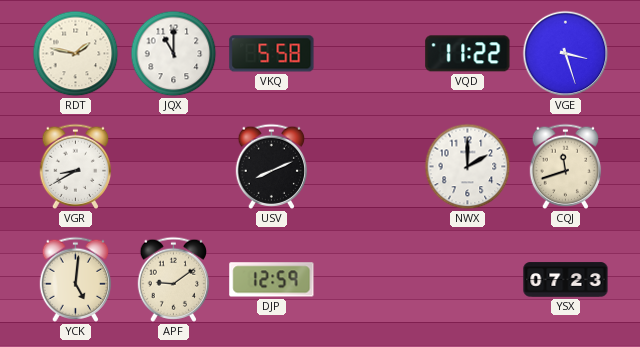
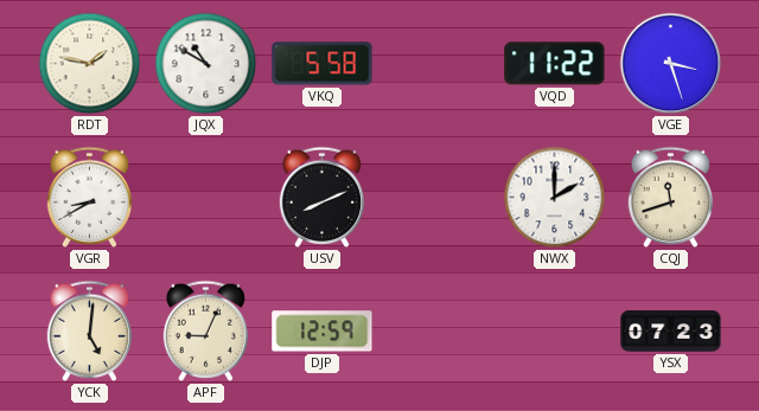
JQX: 11:00 -> 10:50
APF: 9:09 -> 9:04
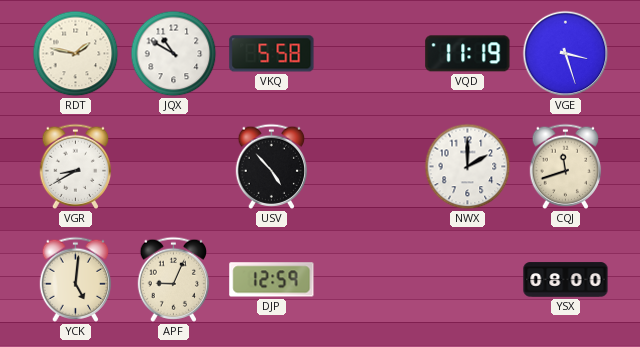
VQD: 11:22 -> 11:19
USV: 8:11 -> 4:53
YSX: 07:23 -> 08:00
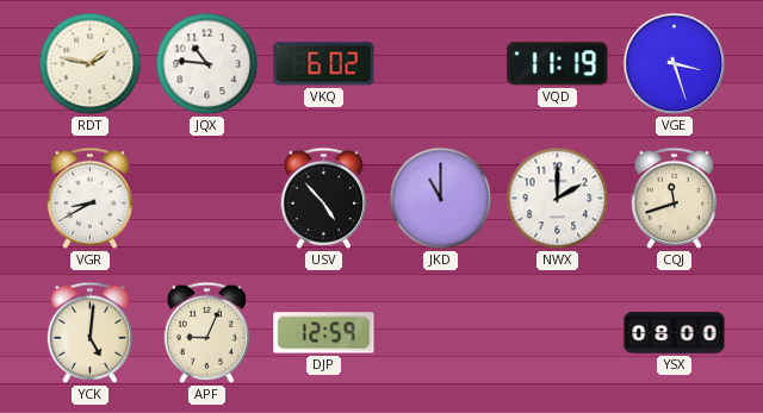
JQX: 10:50 -> 10:46
VKQ: 5:58 -> 6:02
JKD: none -> 11:00
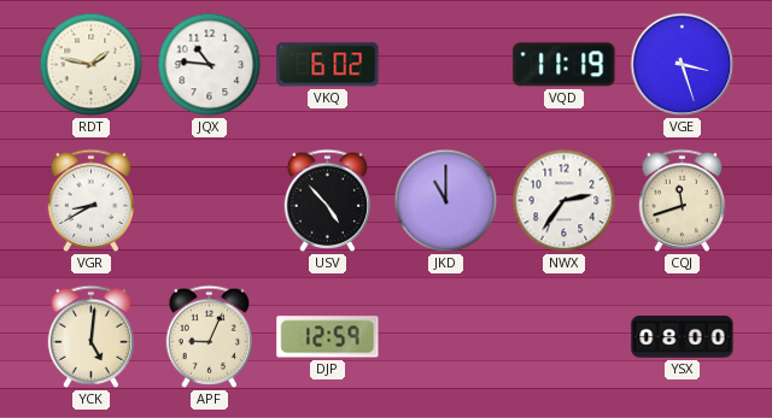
NWX: 2:00 -> 2:36
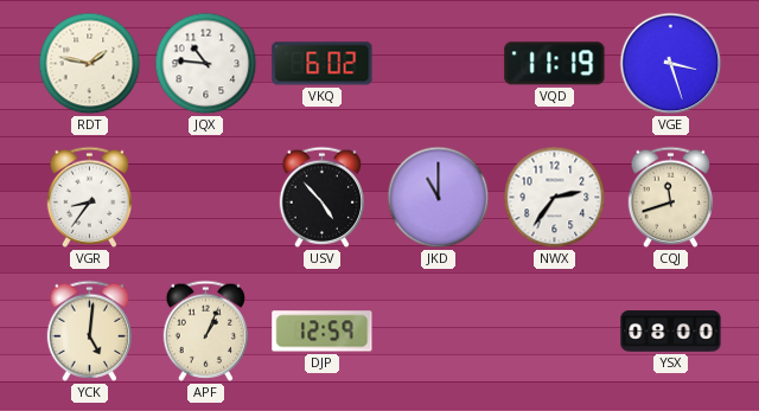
VGR: 8:40 -> 8:36
APF: 9:04 -> 1:04
